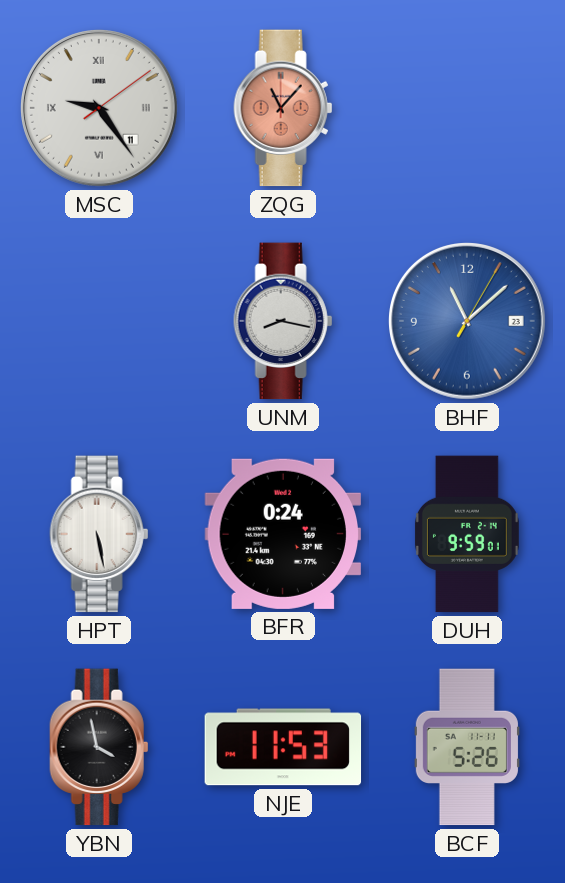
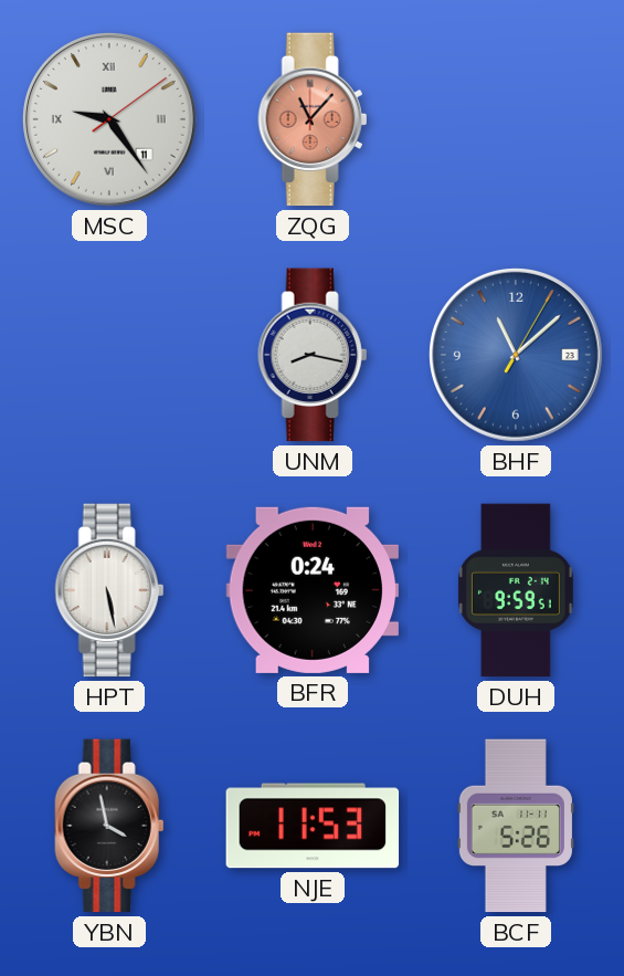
DUH: 9:59:01 -> 9:59:51
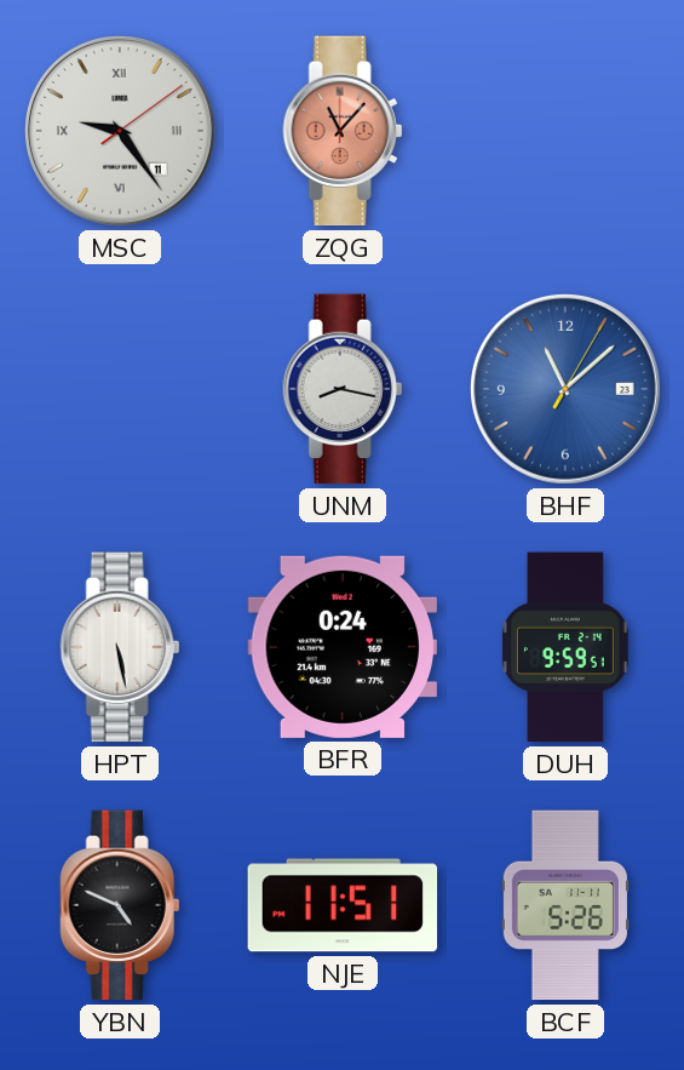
YBN: 3:58 -> 4:49
NJE: 11:53 -> 11:51
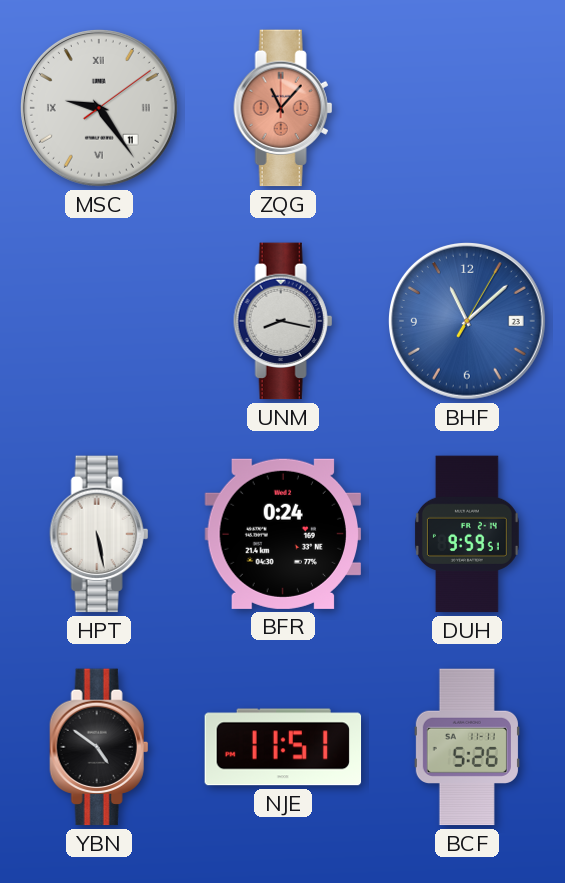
YBN: 4:49 -> 4:51
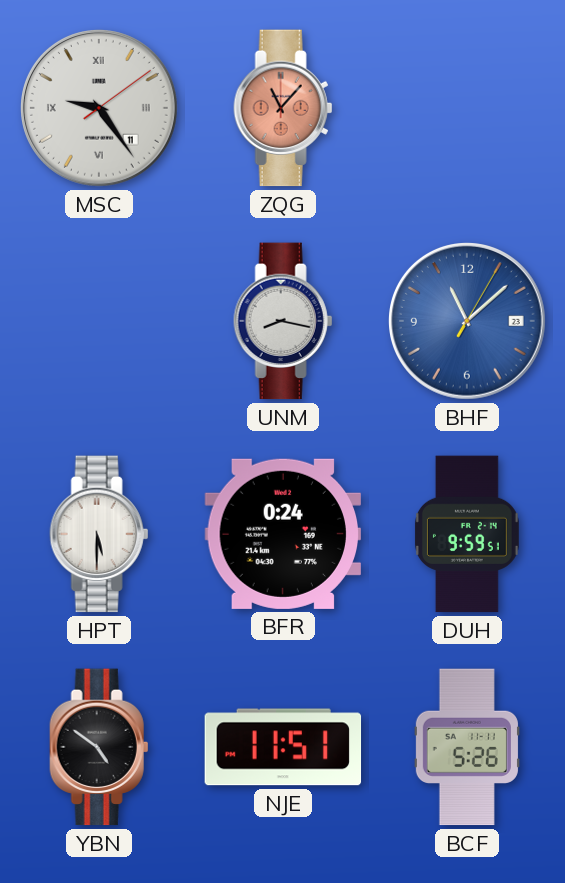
HPT: 5:28 -> 5:30
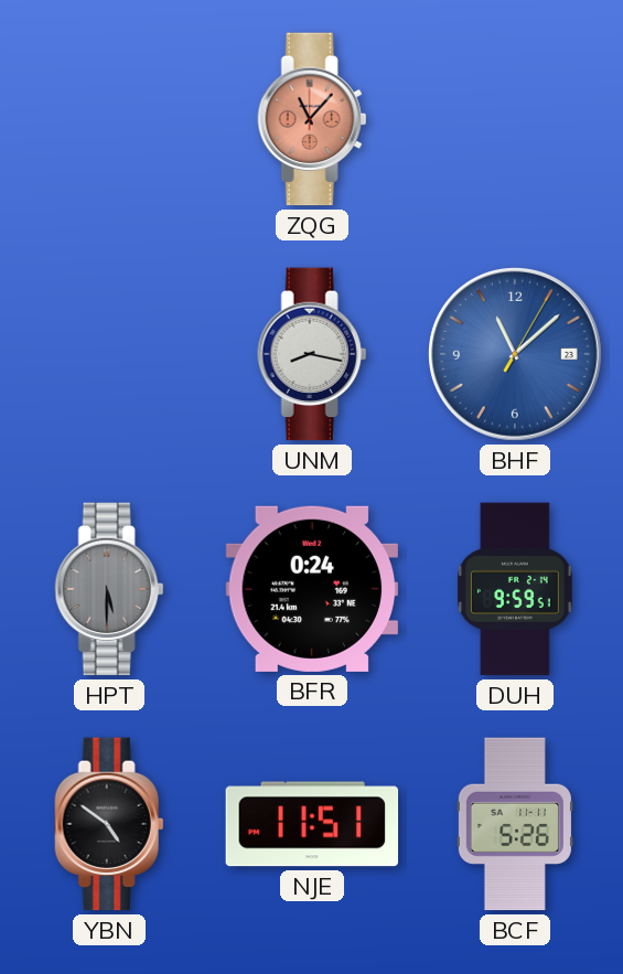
MSC: 9:24 -> none
HPT dial: white -> grey
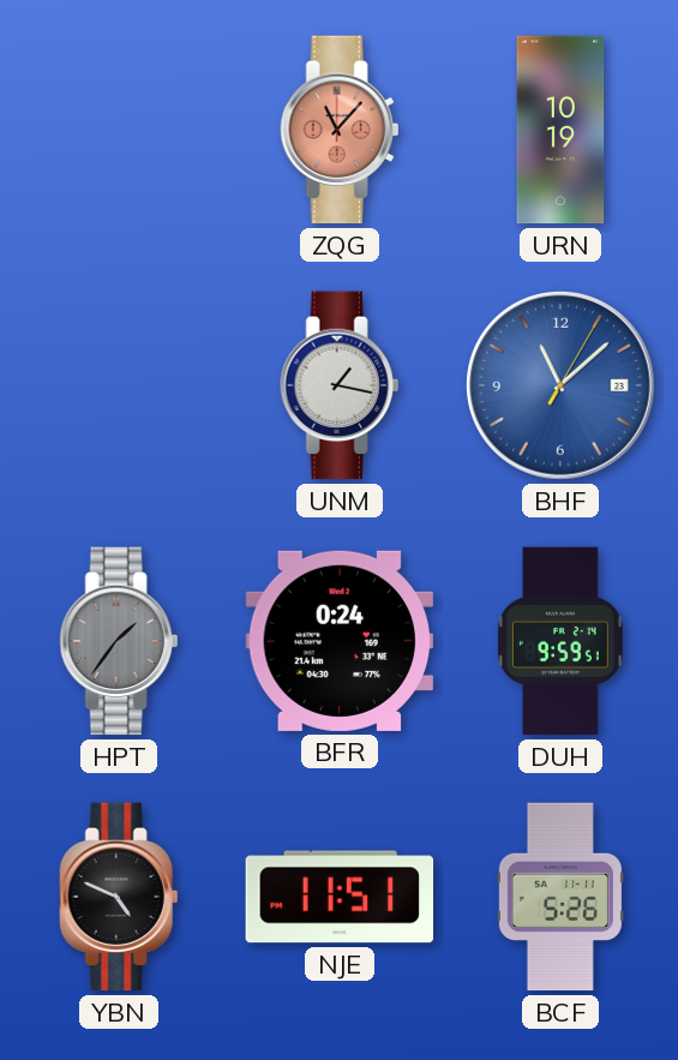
URN: none -> 10:19
UNM: 8:17 -> 1:17
HPT: 5:30 -> 1:36
YBN: 4:51 -> 4:49
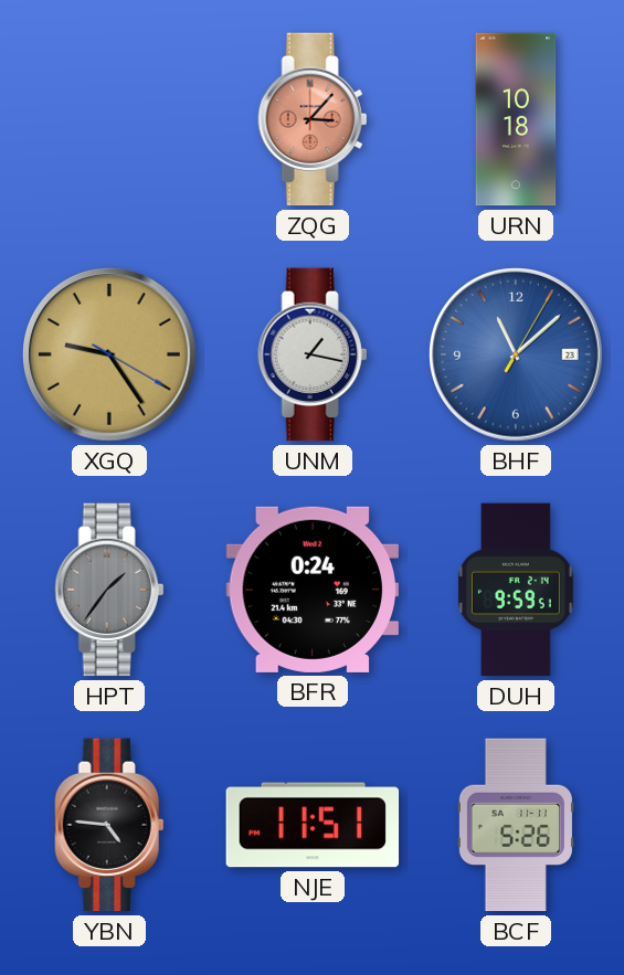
ZQG: 11:07 -> 3:07
URN: 10:19 -> 10:18
XGQ: none -> 9:24
YBN: 4:49 -> 4:46
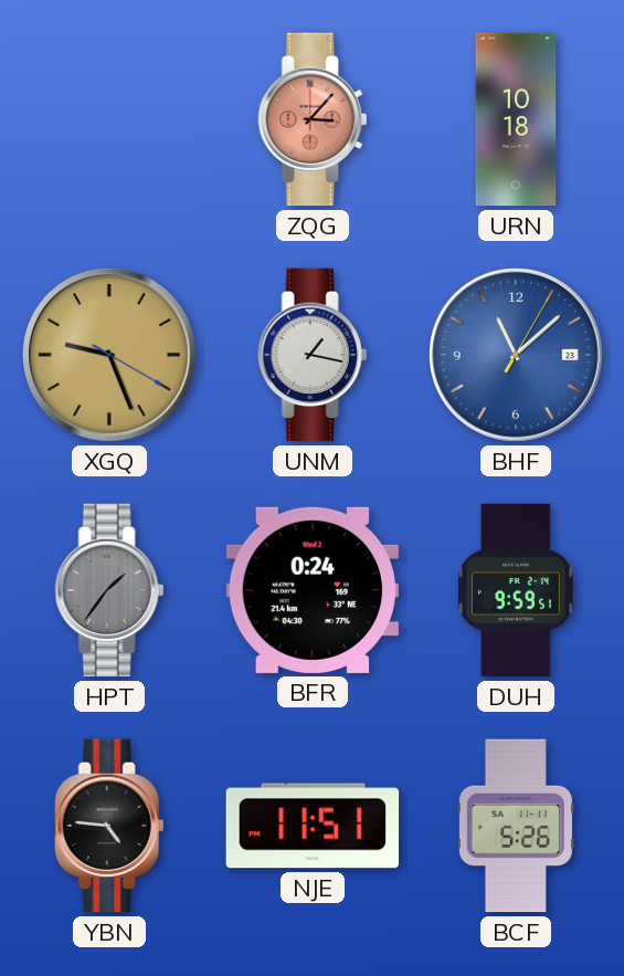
XGQ: 9:24 -> 9:26
